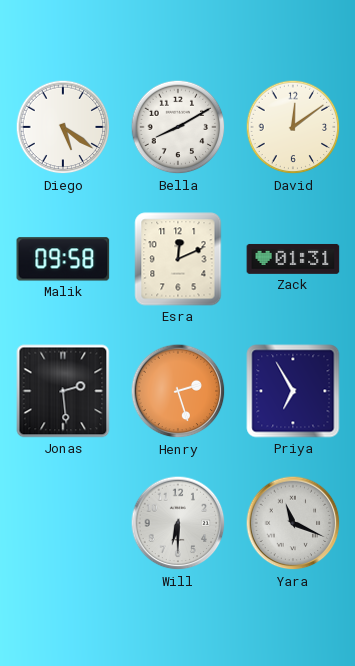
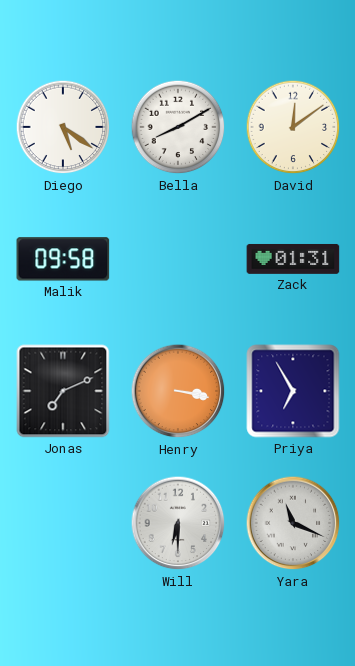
Esra: 12:11 -> none
Jonas: 2:29 -> 7:11
Henry: 2:27 -> 3:17
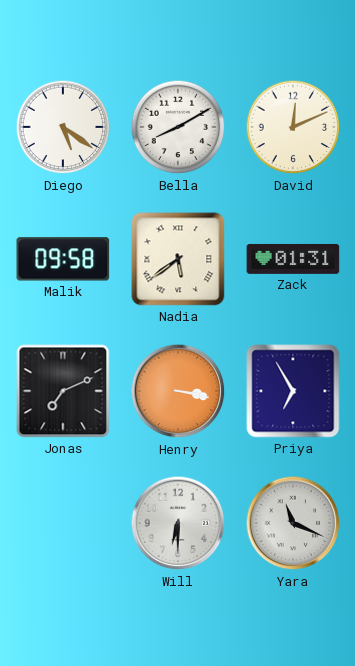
David: 12:09 -> 12:11
Nadia: none -> 5:39
